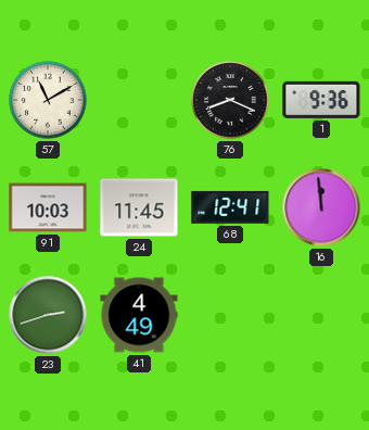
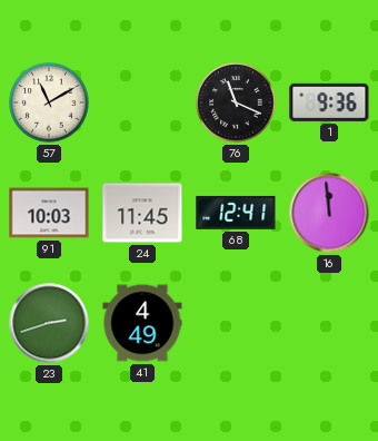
76: 8:19 -> 11:19
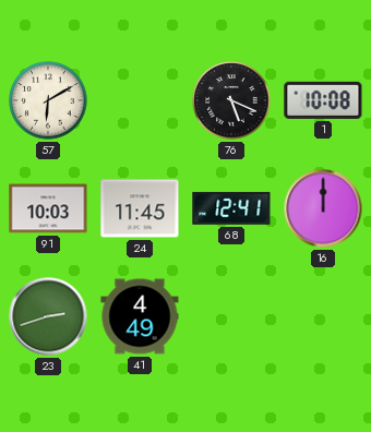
57: 11:10 -> 6:10
76: 11:19 -> 5:19
1: 9:36 -> 10:08
16: 11:59 -> 12:00
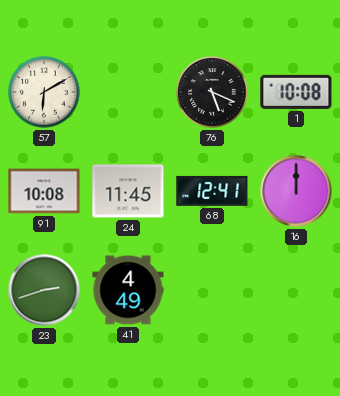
91: 10:03 -> 10:08
